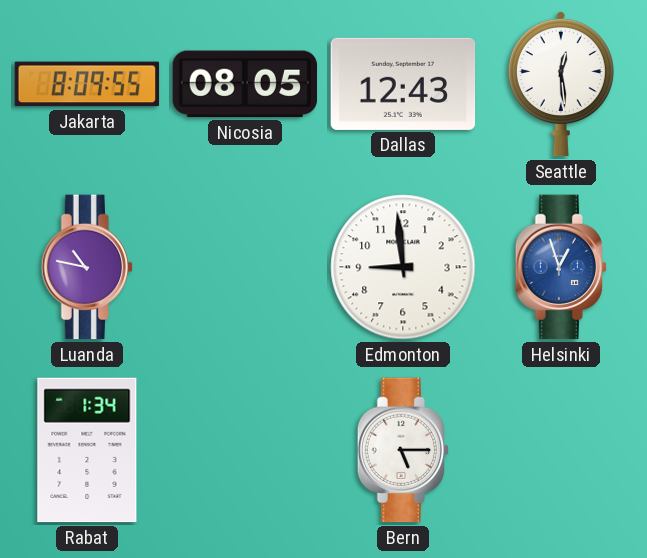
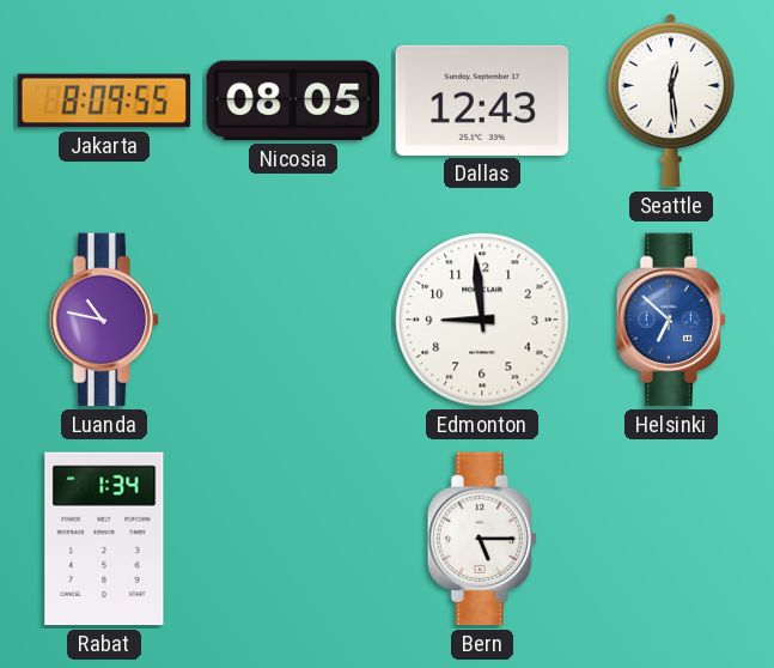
Helsinki: 12:57 -> 6:52
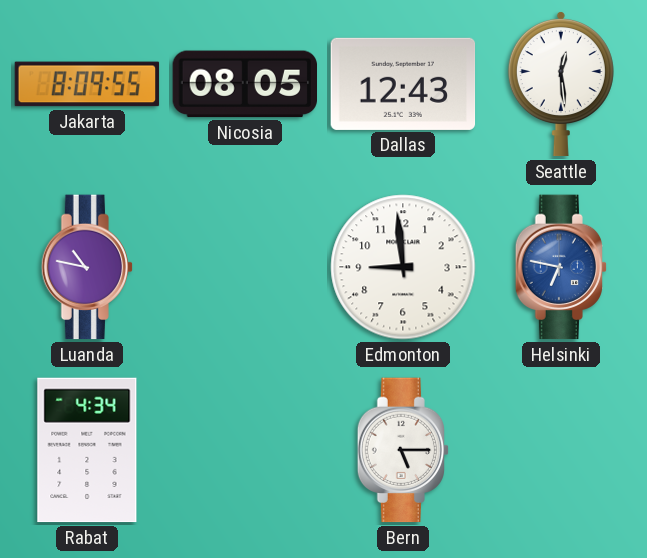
Helsinki: 6:52 -> 6:47
Rabat: 1:34 -> 4:34
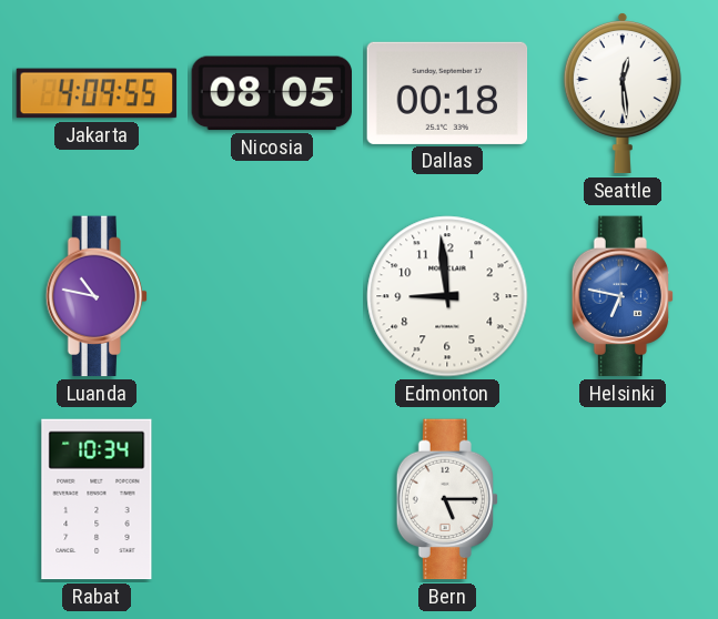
Jakarta: 8:09 -> 4:09
Dallas: 12:43 -> 00:18
Rabat: 4:34 -> 10:34
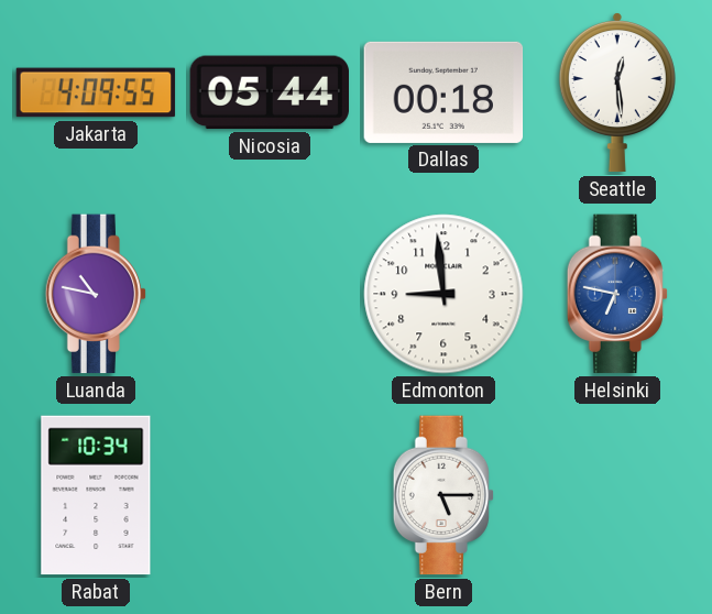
Nicosia: 08:05 -> 05:44
